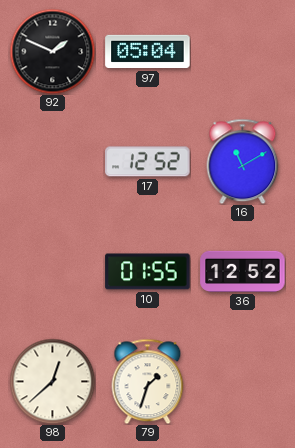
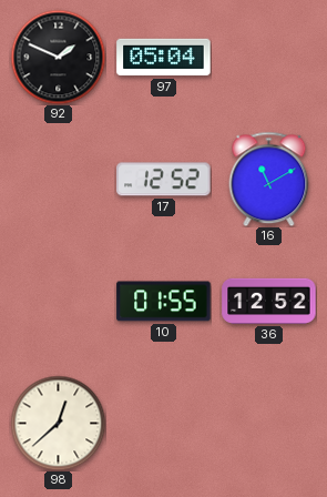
79: 1:33 -> none
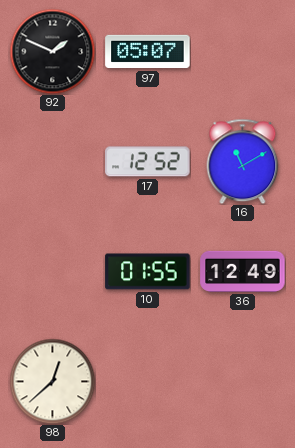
97: 05:04 -> 05:07
36: 12:52 -> 12:49
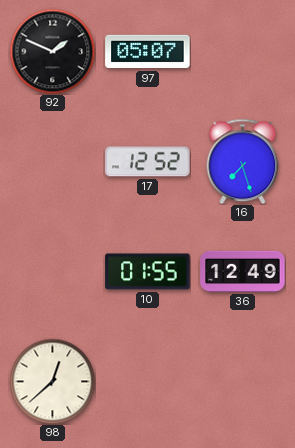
16: 11:10 -> 7:27
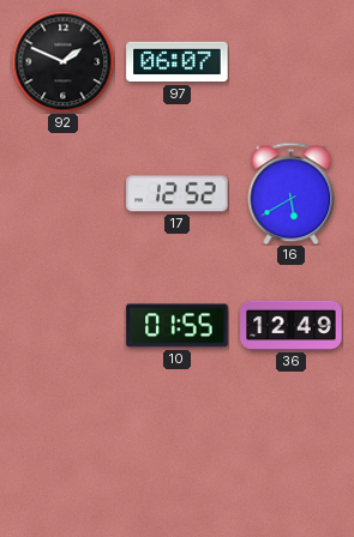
97: 05:07 -> 06:07
16: 7:27 -> 5:40
98: 12:38 -> none
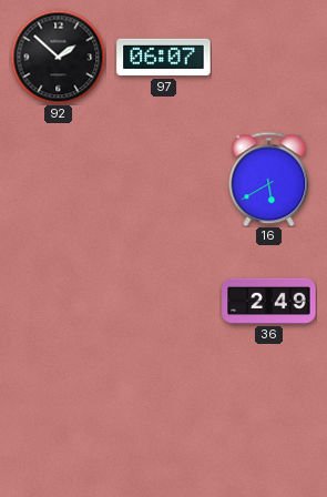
92: 1:49 -> 1:52
17: 12:52 -> none
10: 01:55 -> none
36: 12:49 -> 2:49
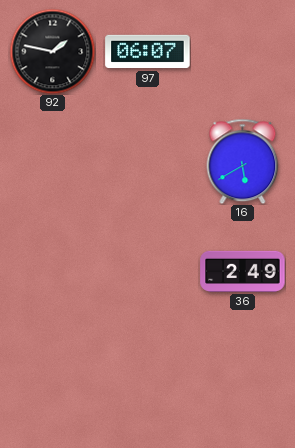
92: 1:52 -> 1:47
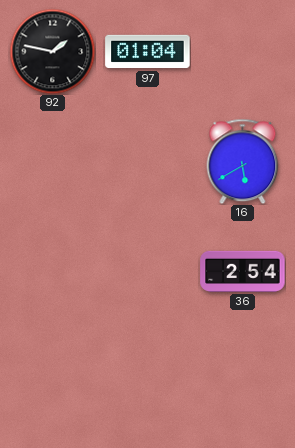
97: 06:07 -> 01:04
36: 2:49 -> 2:54
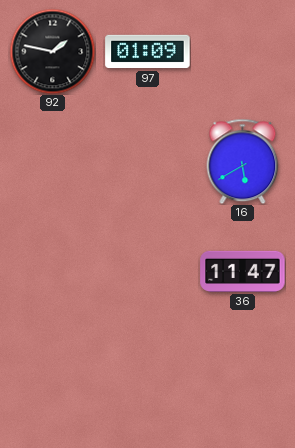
97: 01:04 -> 01:09
36: 2:54 -> 11:47
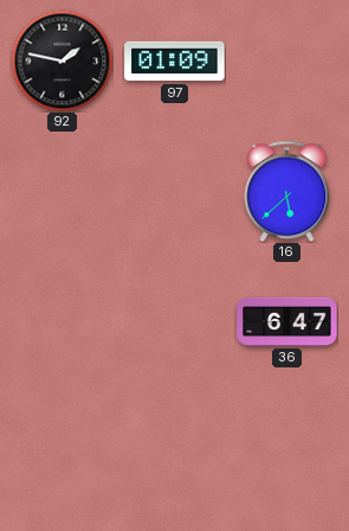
16: 5:40 -> 5:38
36: 11:47 -> 6:47
